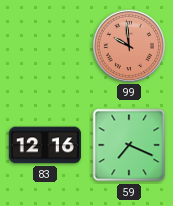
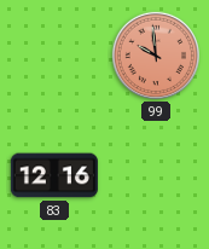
59: 7:19 -> none
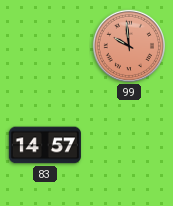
83: 12:16 -> 14:57
